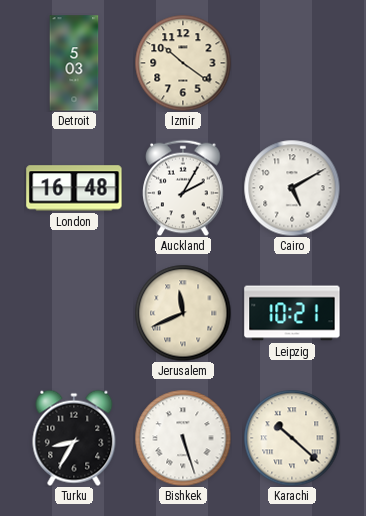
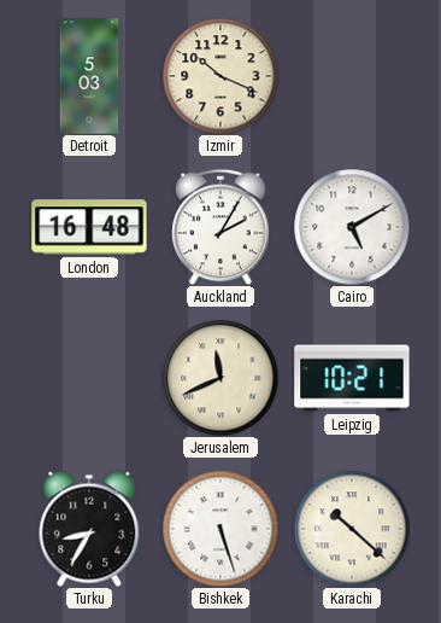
Izmir: 10:21 -> 10:19
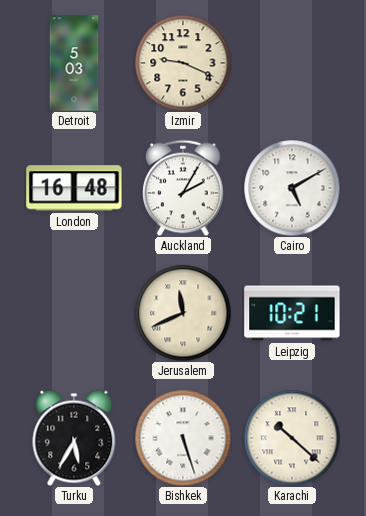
Izmir: 10:19 -> 9:19
Turku: 8:35 -> 5:35
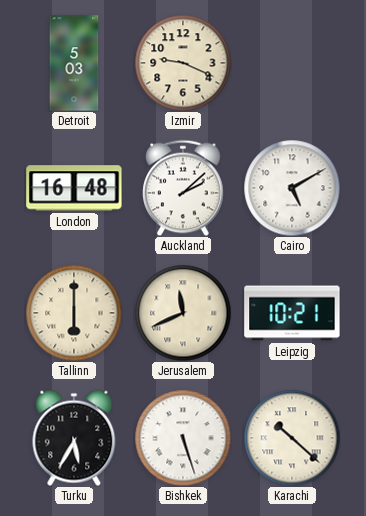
Auckland: 2:05 -> 2:08
Tallinn: none -> 6:00
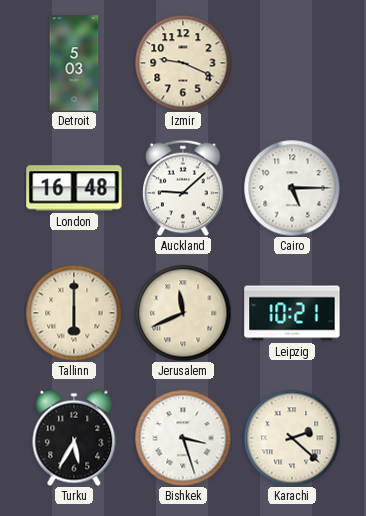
Auckland: 2:08 -> 9:08
Cairo: 5:10 -> 5:15
Bishkek: 5:27 -> 3:27
Karachi: 10:22 -> 2:22
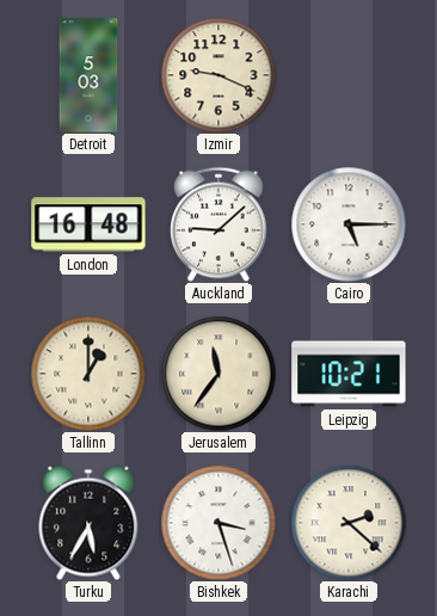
Tallinn: 6:00 -> 1:00
Jerusalem: 11:41 -> 11:36
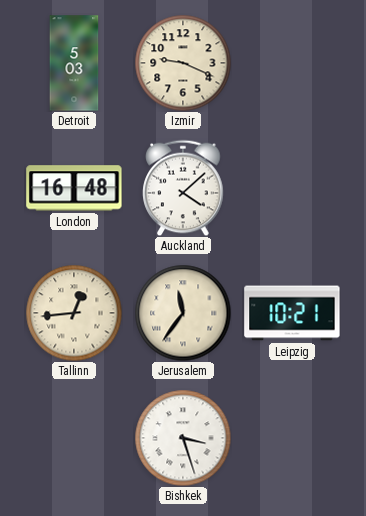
Auckland: 9:08 -> 4:08
Cairo: 5:15 -> none
Tallinn: 1:00 -> 12:44
Turku: 5:35 -> none
Karachi: 2:22 -> none
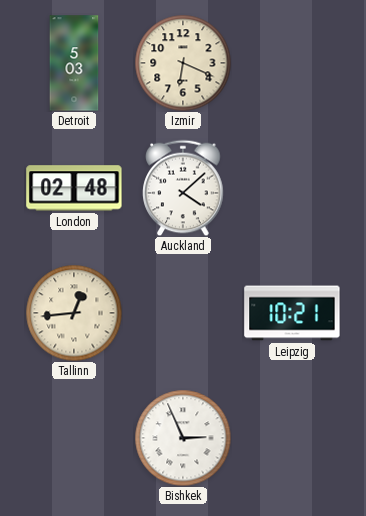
Izmir: 9:19 -> 6:19
London: 16:48 -> 02:48
Jerusalem: 11:36 -> none
Bishkek: 3:27 -> 2:56
